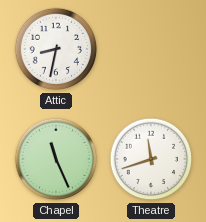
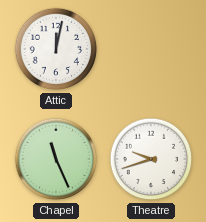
Attic: 8:32 -> 12:02
Theatre: 11:42 -> 9:42
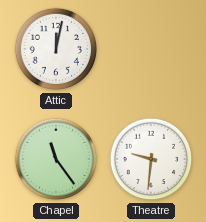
Chapel: 11:26 -> 11:24
Theatre: 9:42 -> 9:31
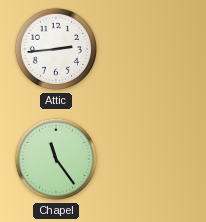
Attic: 12:02 -> 2:44
Theatre: 9:31 -> none
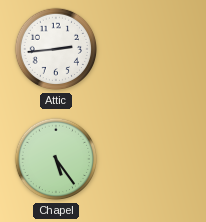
Chapel: 11:24 -> 5:24
